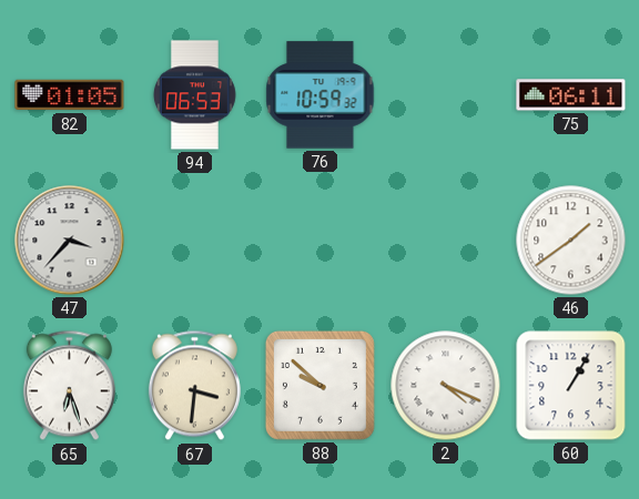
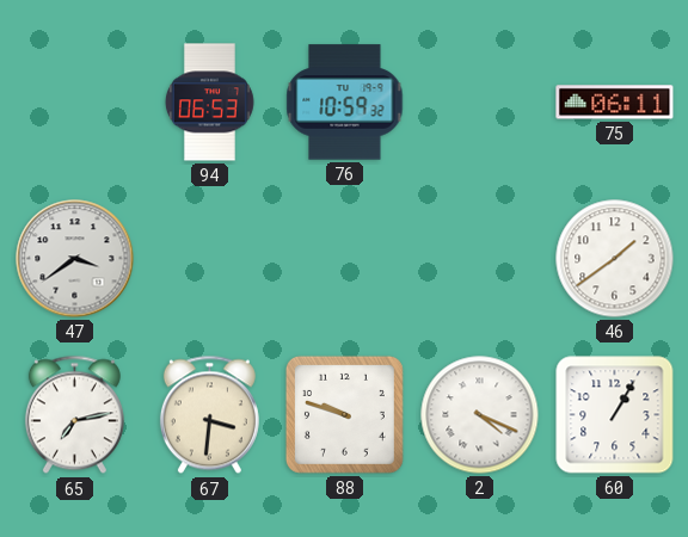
82: 01:05 -> none
47: 3:37 -> 3:39
65: 6:27 -> 7:13
88: 9:52 -> 9:48
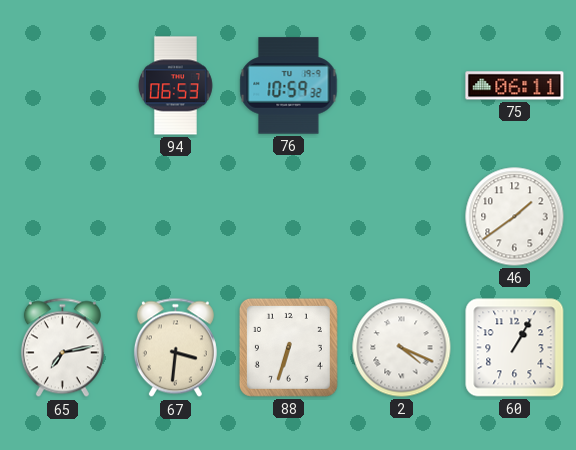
47: 3:39 -> none
88: 9:48 -> 6:33
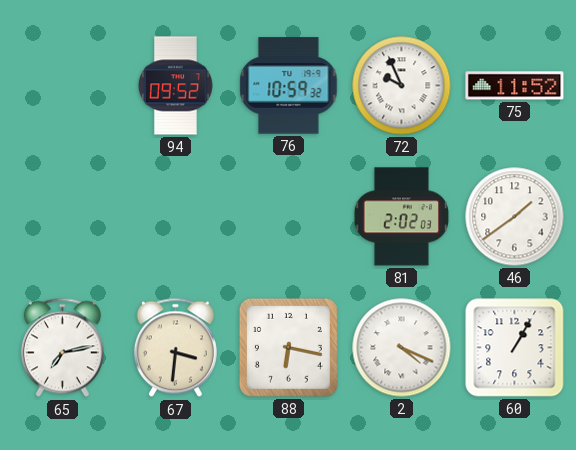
94: 06:53 -> 09:52
72: none -> 9:56
75: 06:11 -> 11:52
81: none -> 2:02
88: 6:33 -> 6:17
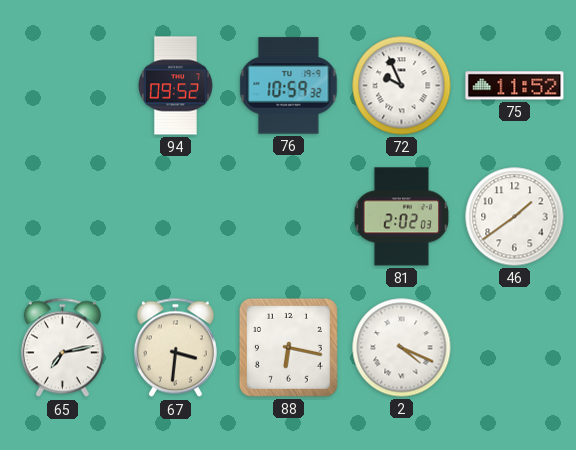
60: 1:05 -> none
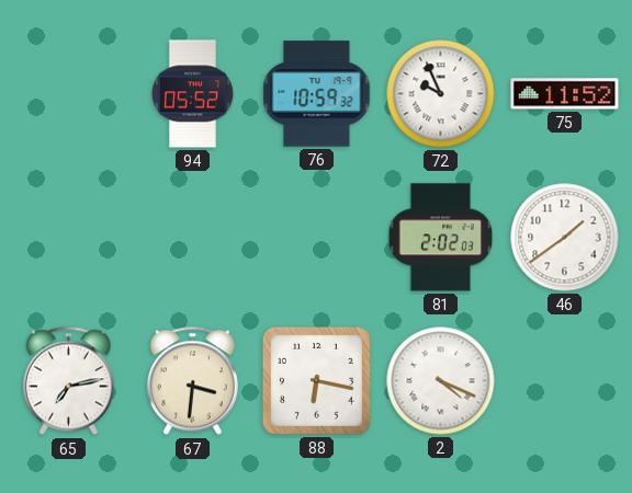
94: 09:52 -> 05:52
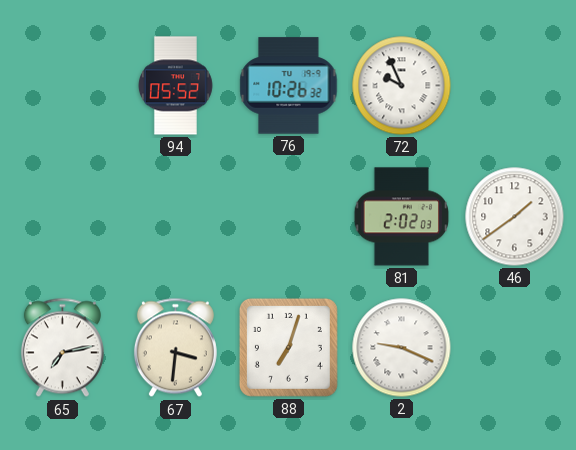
76: 10:59 -> 10:26
75: 11:52 -> none
88: 6:17 -> 7:03
2: 4:19 -> 9:19
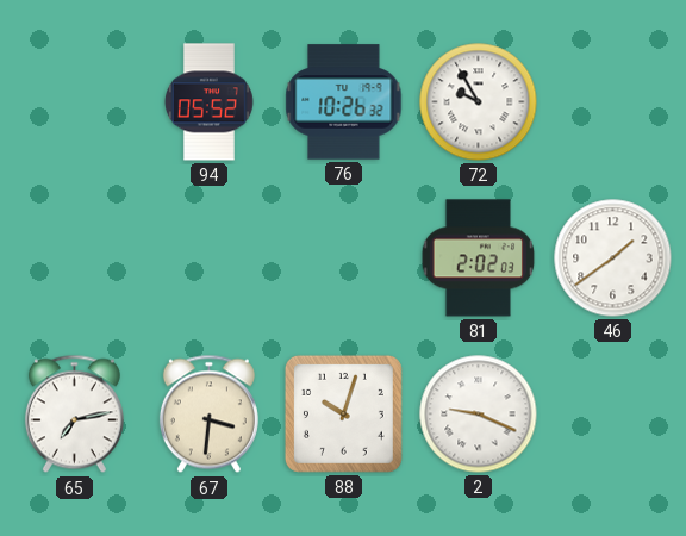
72: 9:56 -> 9:55
88: 7:03 -> 10:03
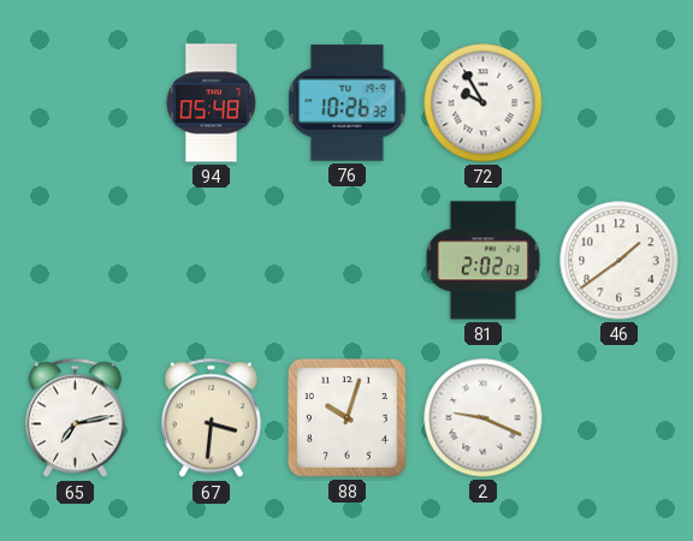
94: 05:52 -> 05:48
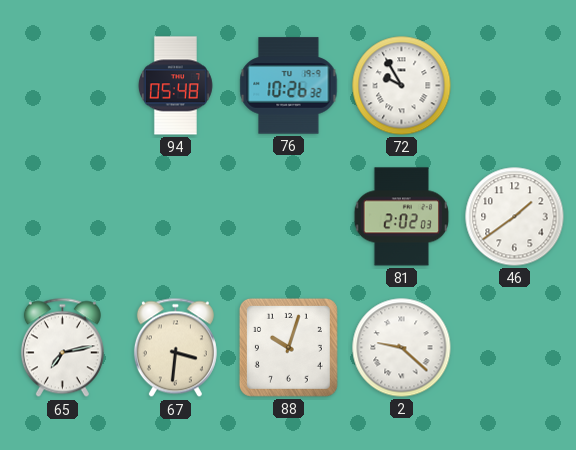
2: 9:19 -> 9:22
